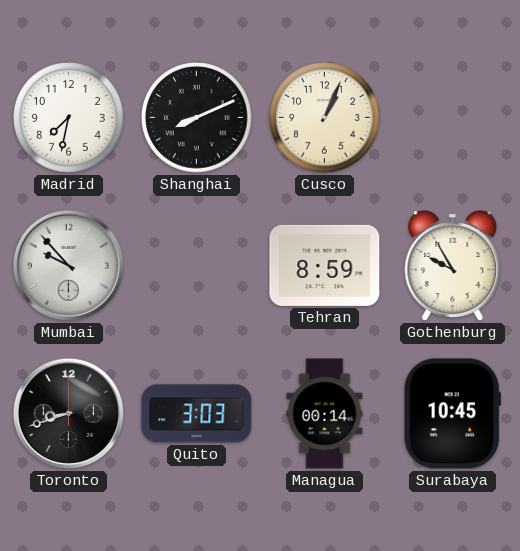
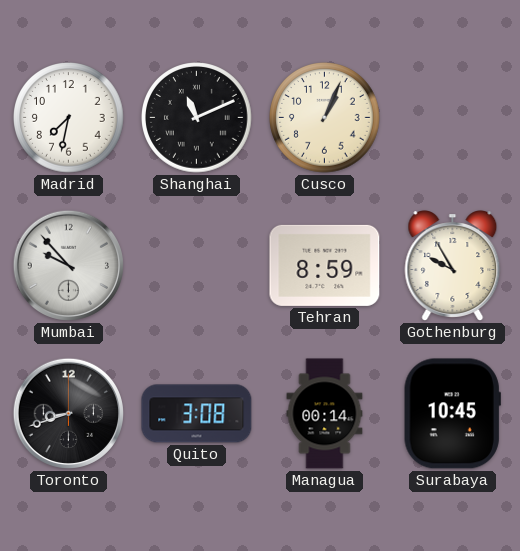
Shanghai: 8:11 -> 11:11
Quito: 3:03 -> 3:08
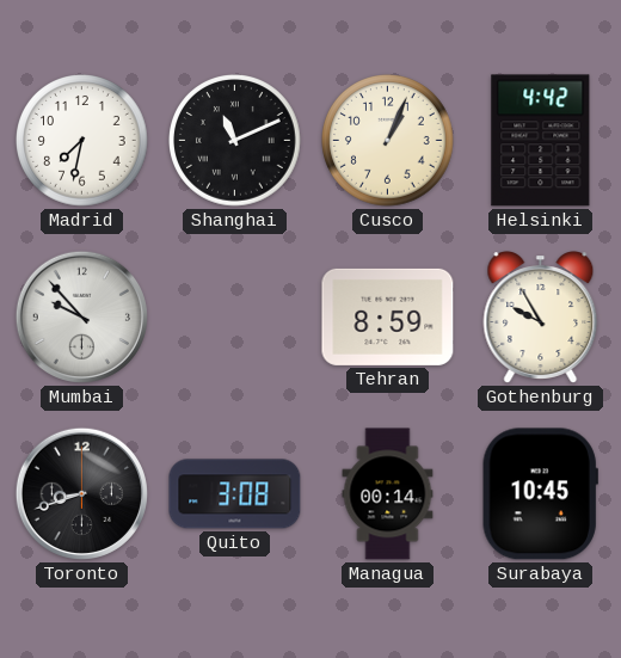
Helsinki: none -> 4:42
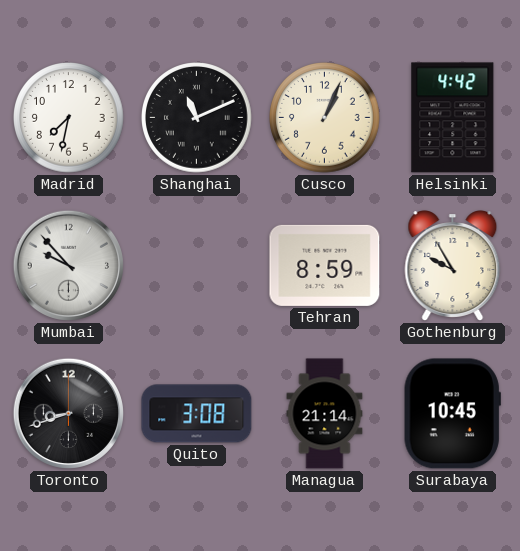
Managua: 00:14 -> 21:14
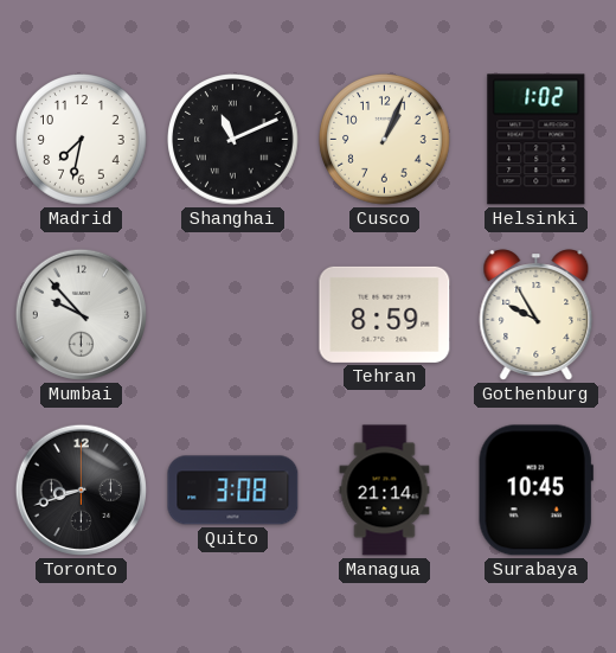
Helsinki: 4:42 -> 1:02
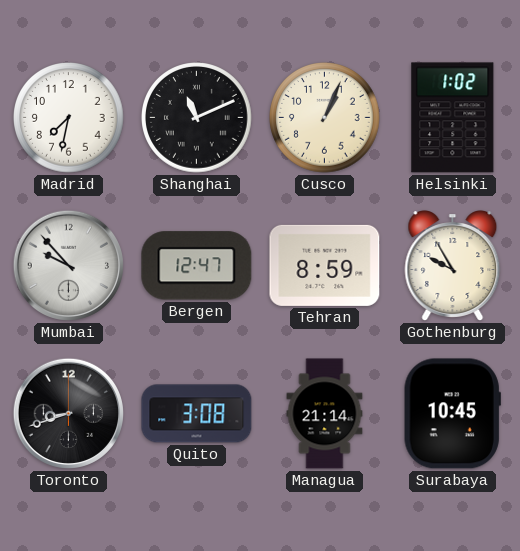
Bergen: none -> 12:47
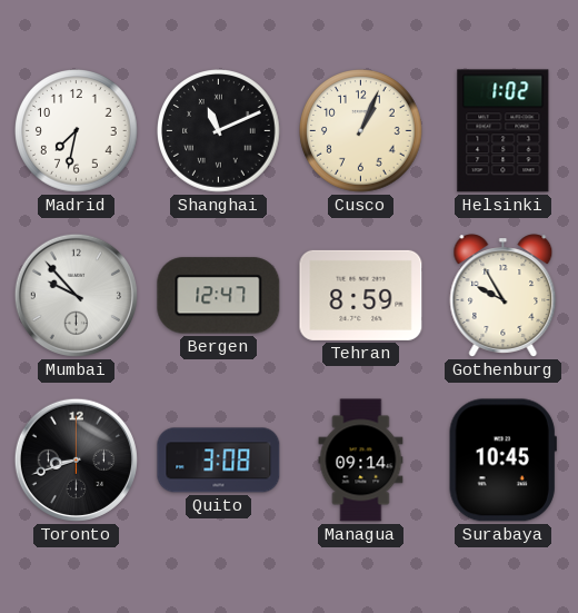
Managua: 21:14 -> 09:14
